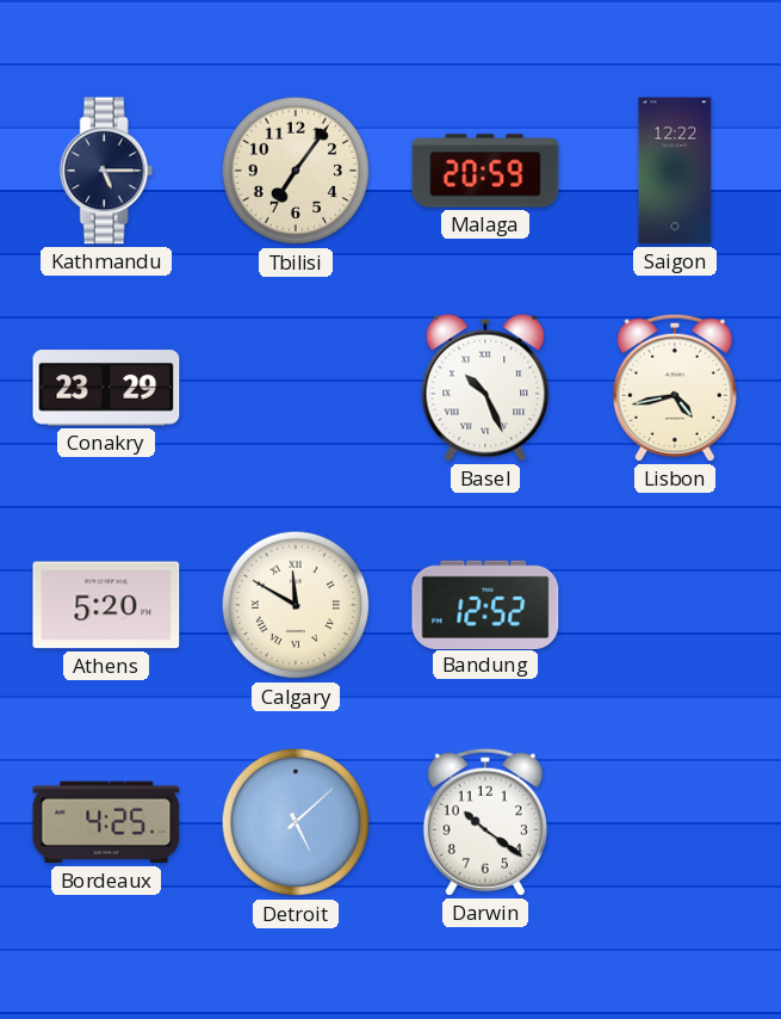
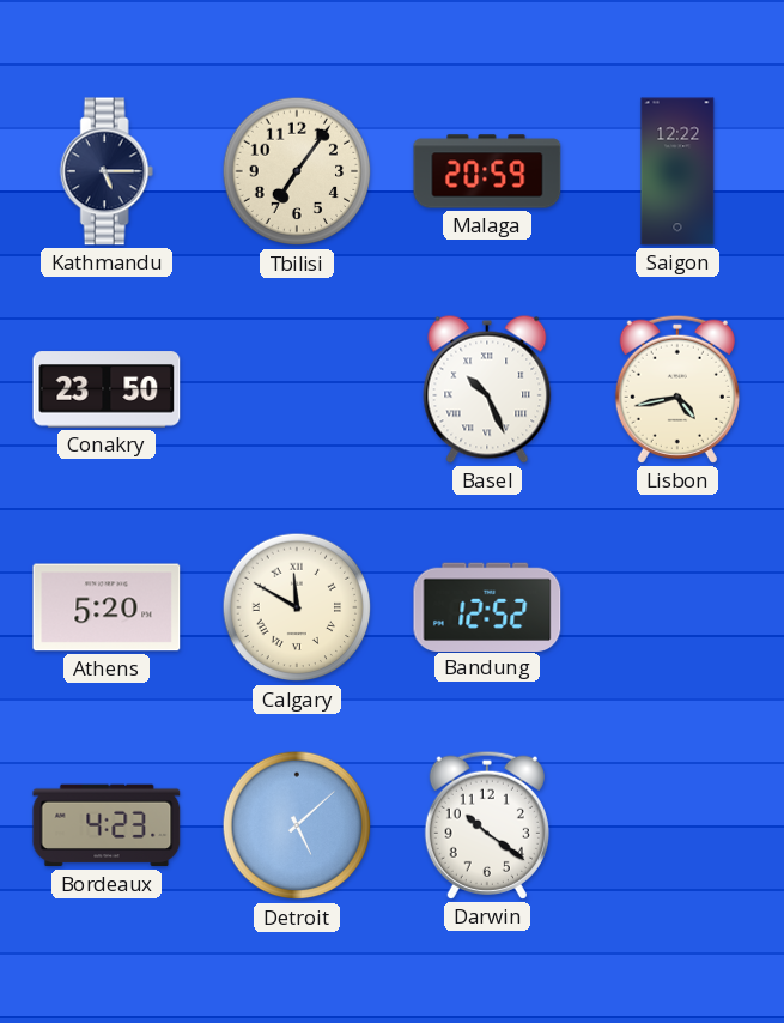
Conakry: 23:29 -> 23:50
Bordeaux: 4:25 -> 4:23
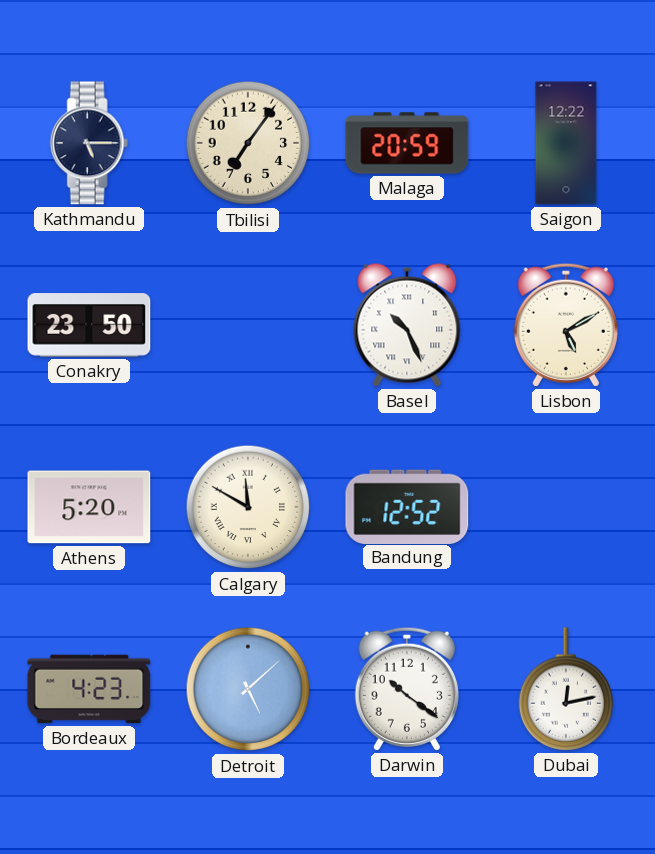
Lisbon: 4:43 -> 5:10
Dubai: none -> 12:13
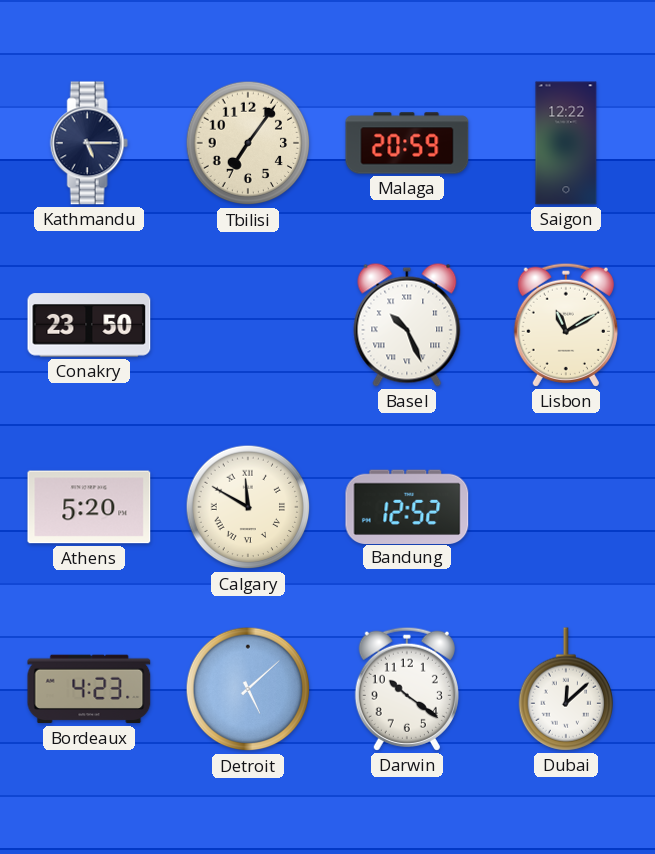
Lisbon: 5:10 -> 11:10
Dubai: 12:13 -> 12:08
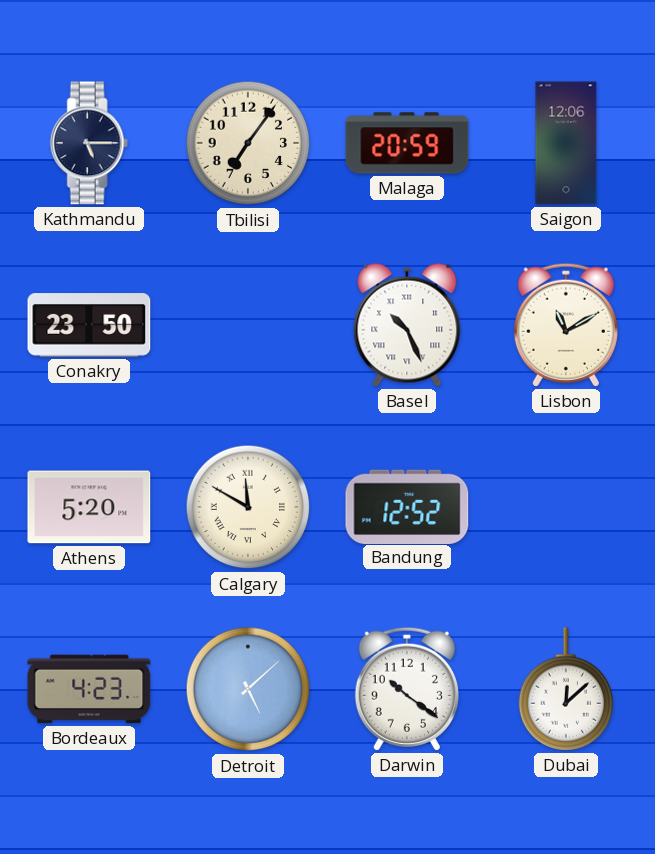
Saigon: 12:22 -> 12:06
